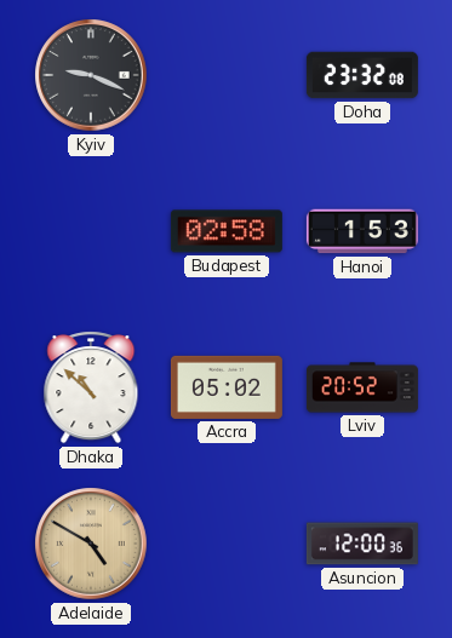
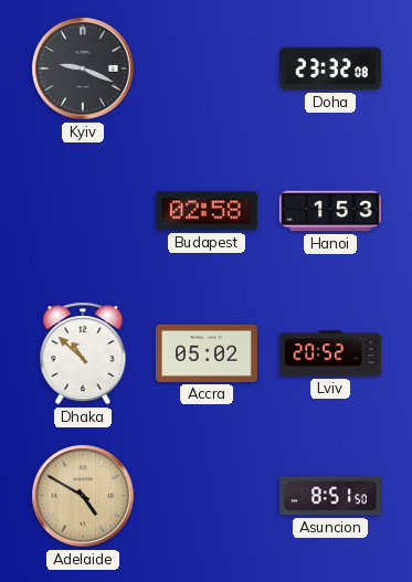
Asuncion: 12:00 -> 8:51
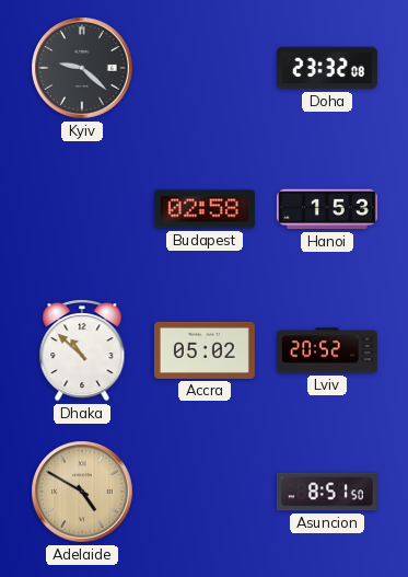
Kyiv: 9:19 -> 9:22
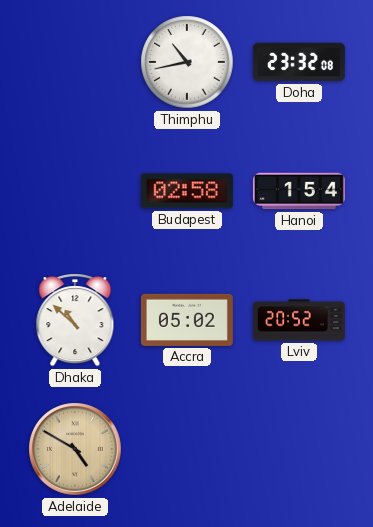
Kyiv: 9:22 -> none
Thimphu: none -> 10:43
Hanoi: 1:53 -> 1:54
Asuncion: 8:51 -> none
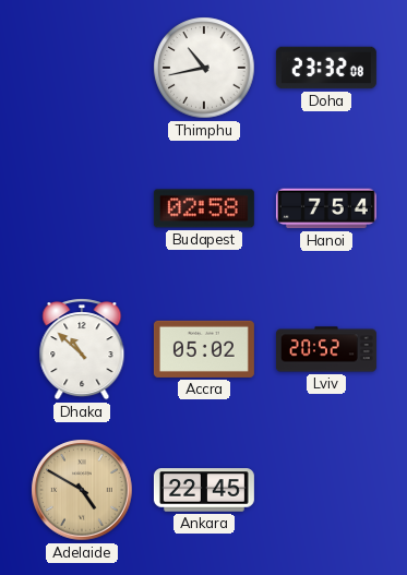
Hanoi: 1:54 -> 7:54
Ankara: none -> 22:45
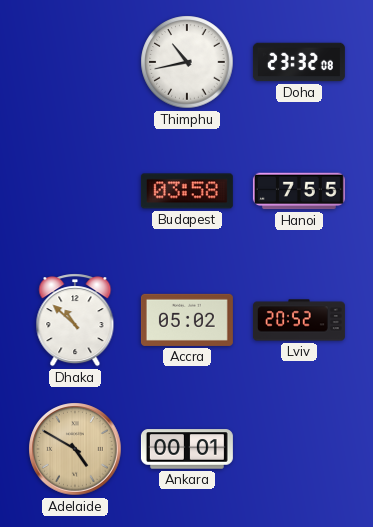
Budapest: 02:58 -> 03:58
Hanoi: 7:54 -> 7:55
Ankara: 22:45 -> 00:01
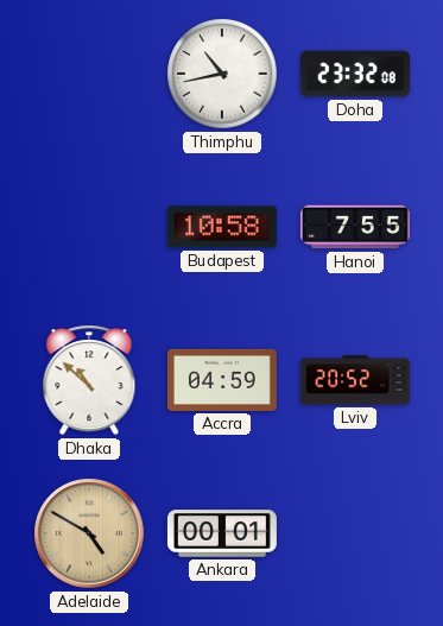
Budapest: 03:58 -> 10:58
Accra: 05:02 -> 04:59
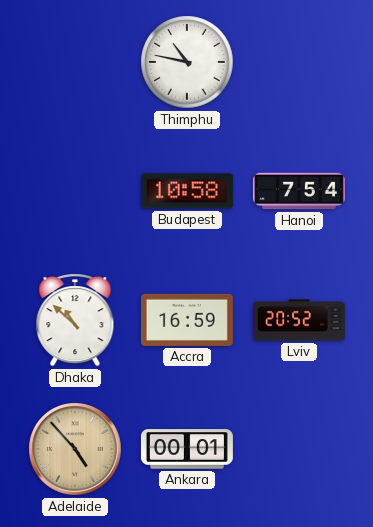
Thimphu: 10:43 -> 10:47
Doha: 23:32 -> none
Hanoi: 7:55 -> 7:54
Accra: 04:59 -> 16:59
Adelaide: 4:50 -> 4:53
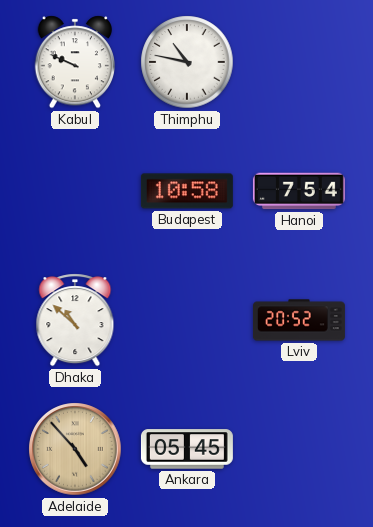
Kabul: none -> 9:49
Accra: 16:59 -> none
Ankara: 00:01 -> 05:45
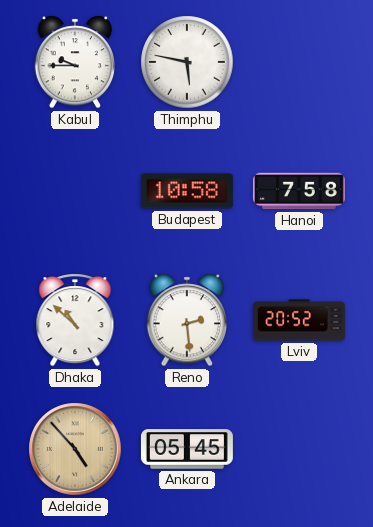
Kabul: 9:49 -> 9:45
Thimphu: 10:47 -> 5:47
Hanoi: 7:54 -> 7:58
Reno: none -> 2:29
